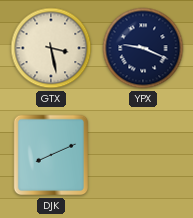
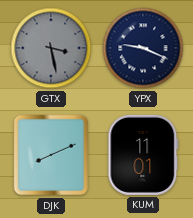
GTX dial: cream -> grey
KUM: none -> 11:01
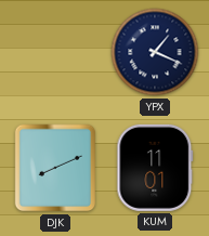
GTX: 3:28 -> none
YPX: 9:19 -> 1:19
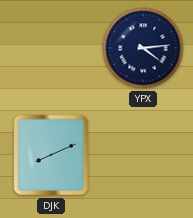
YPX: 1:19 -> 4:14
KUM: 11:01 -> none
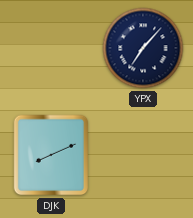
YPX: 4:14 -> 7:07
